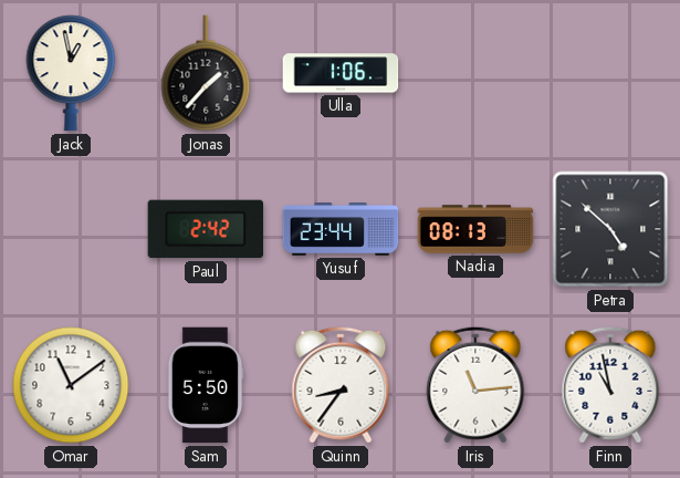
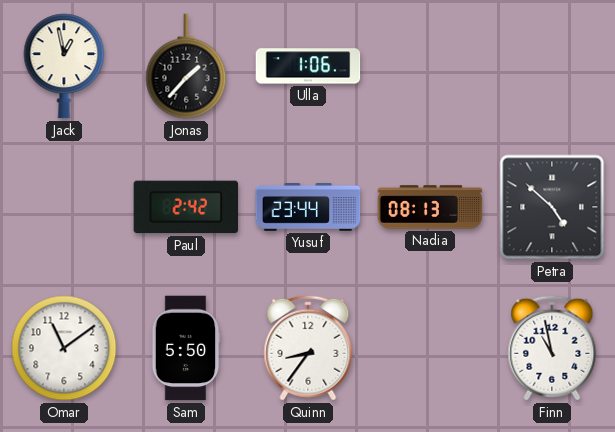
Iris: 11:14 -> none
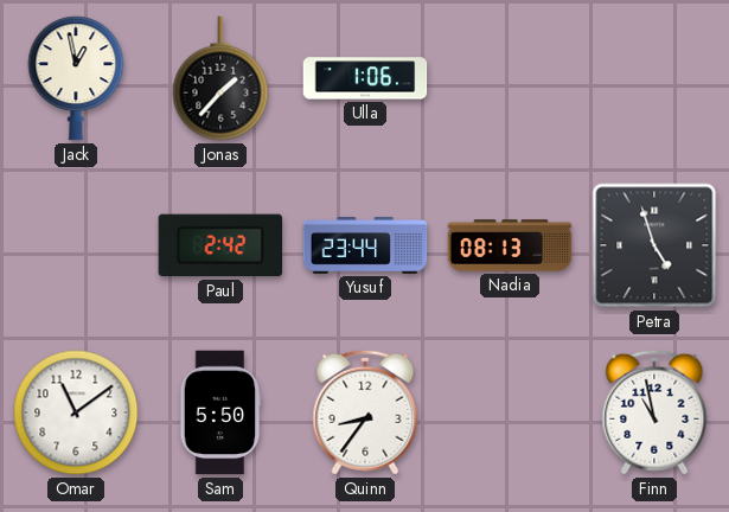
Petra: 4:52 -> 4:57
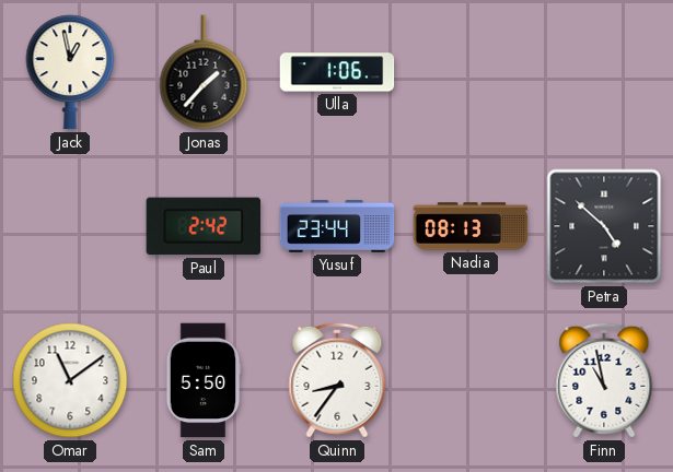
Petra: 4:57 -> 4:52
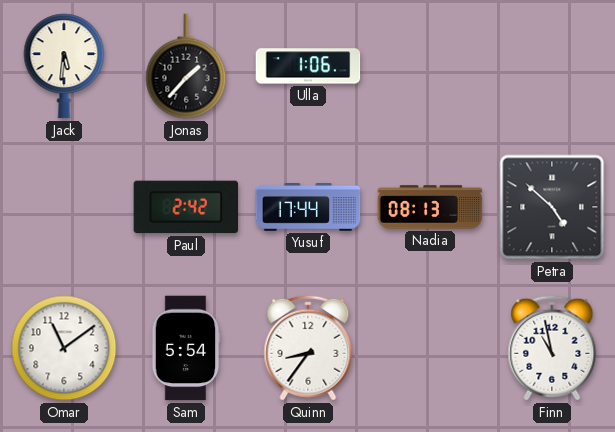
Jack: 12:58 -> 5:31
Yusuf: 23:44 -> 17:44
Sam: 5:50 -> 5:54
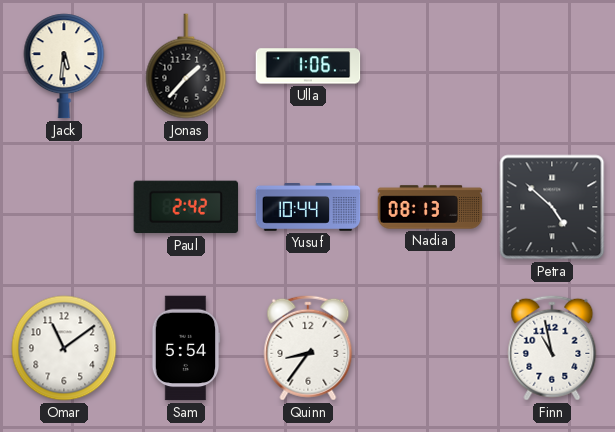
Yusuf: 17:44 -> 10:44
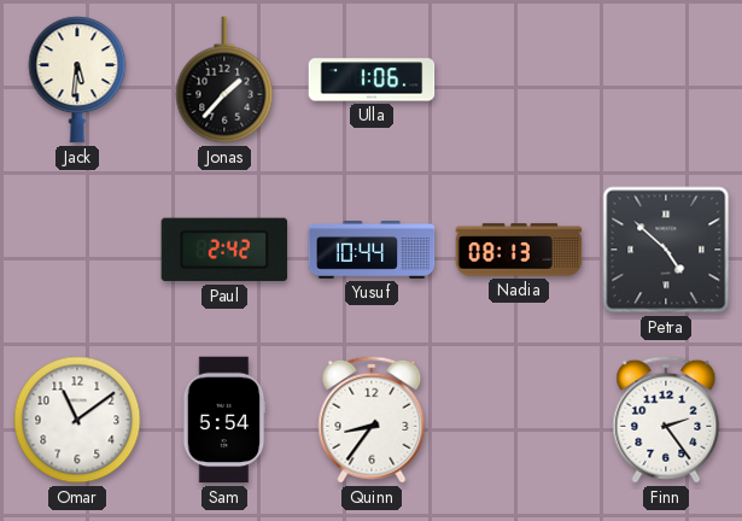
Finn: 10:58 -> 2:24
